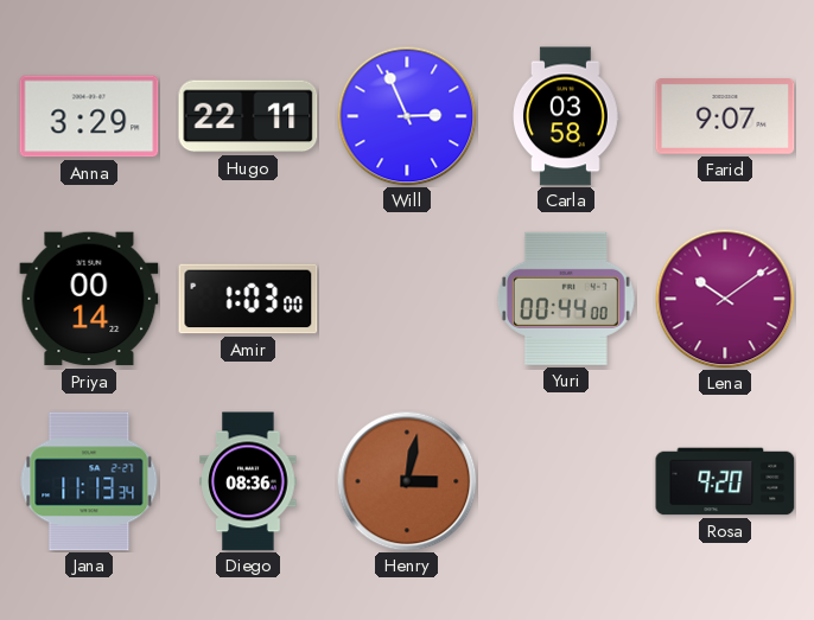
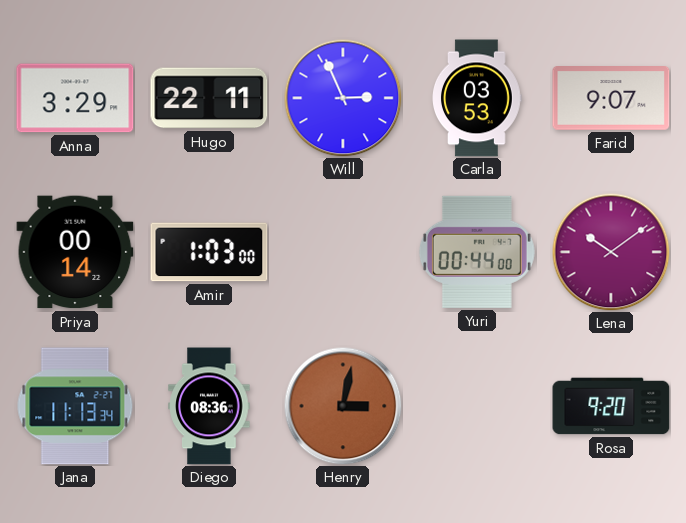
Carla: 03:58 -> 03:53
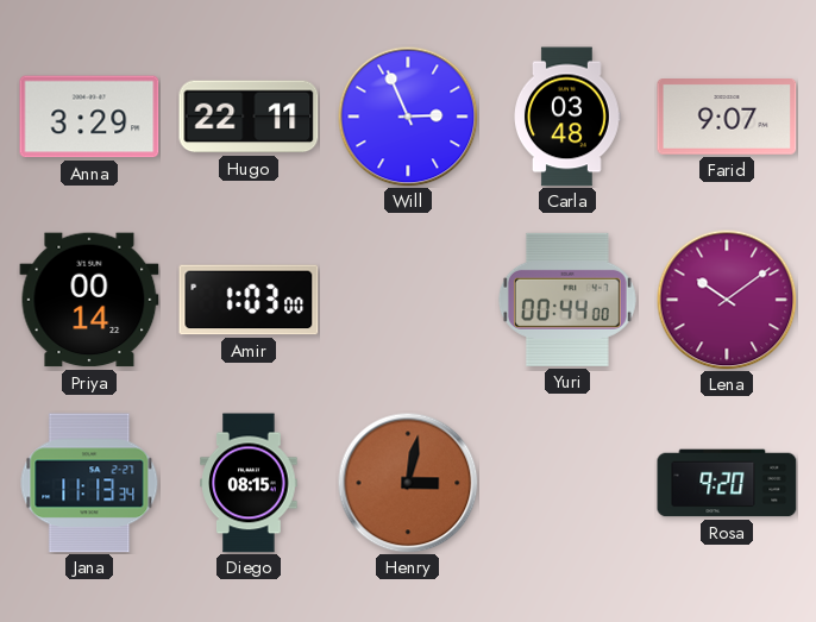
Carla: 03:53 -> 03:48
Diego: 08:36 -> 08:15
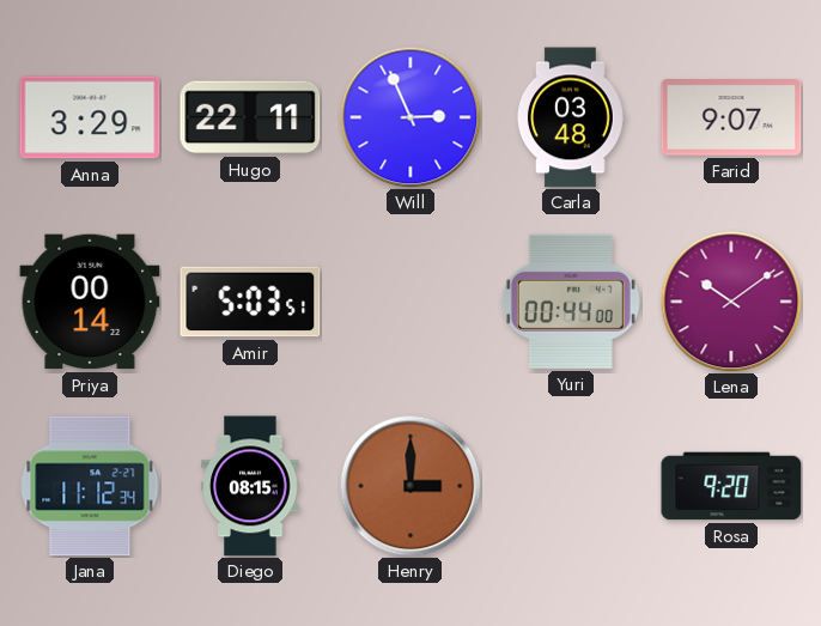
Amir: 1:03 -> 5:03
Jana: 11:13 -> 11:12
Henry: 3:02 -> 3:00
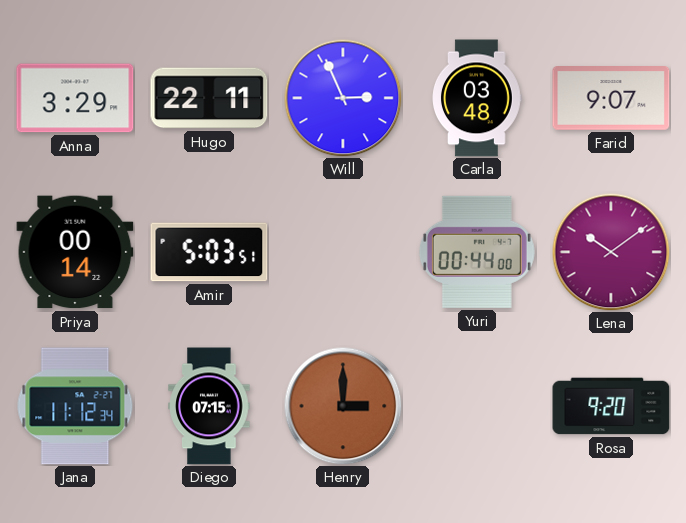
Diego: 08:15 -> 07:15
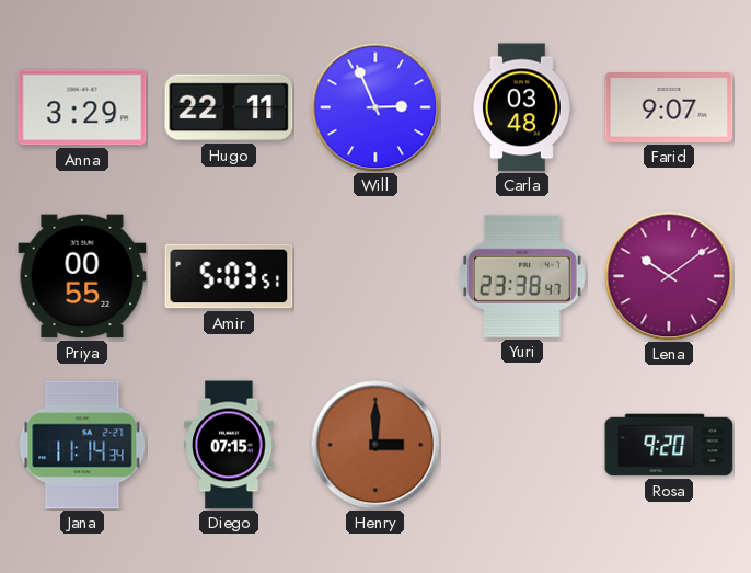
Priya: 00:14 -> 00:55
Yuri: 00:44 -> 23:38
Jana: 11:12 -> 11:14
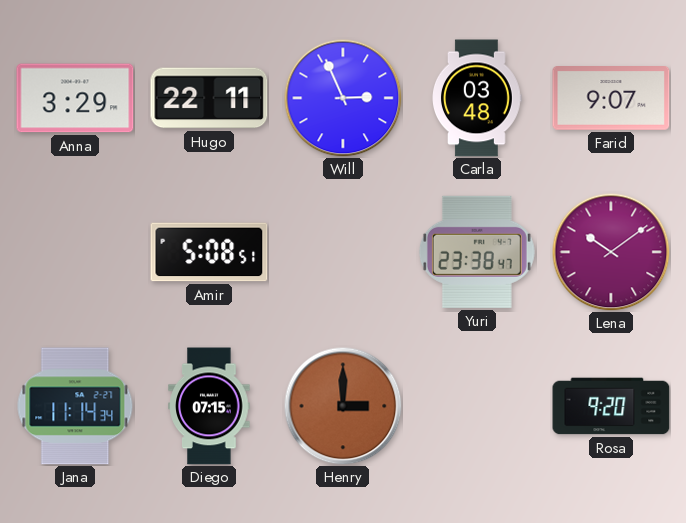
Priya: 00:55 -> none
Amir: 5:03 -> 5:08
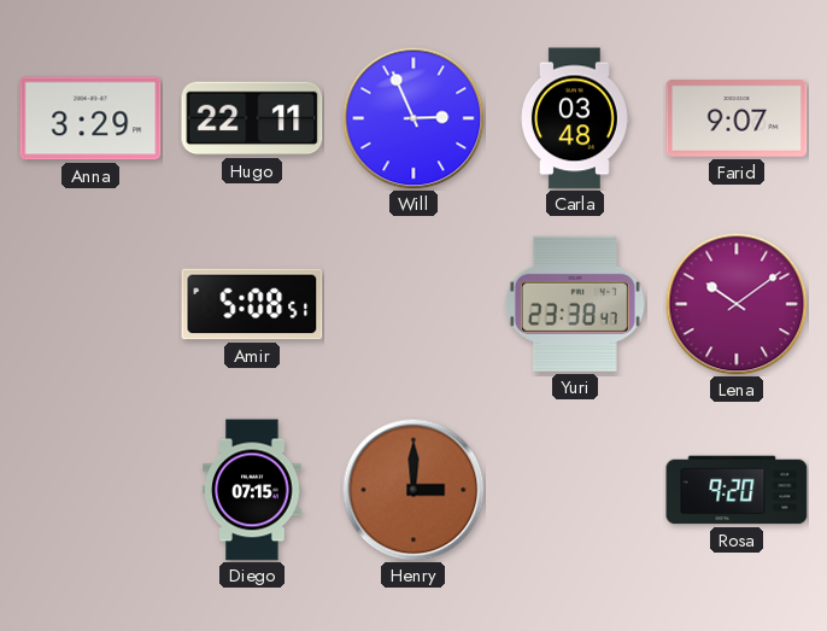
Jana: 11:14 -> none
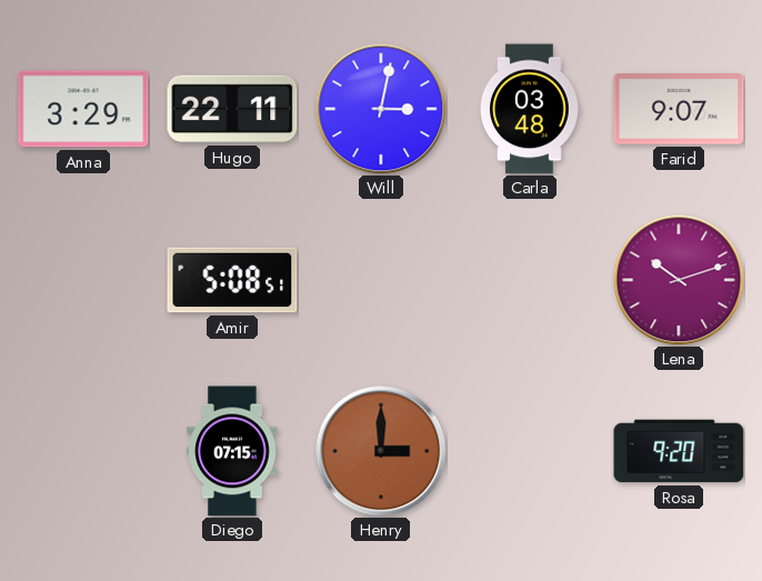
Will: 2:56 -> 3:02
Yuri: 23:38 -> none
Lena: 10:09 -> 10:12
